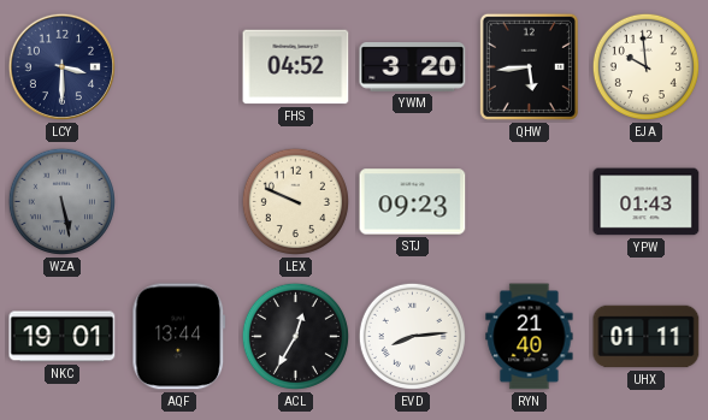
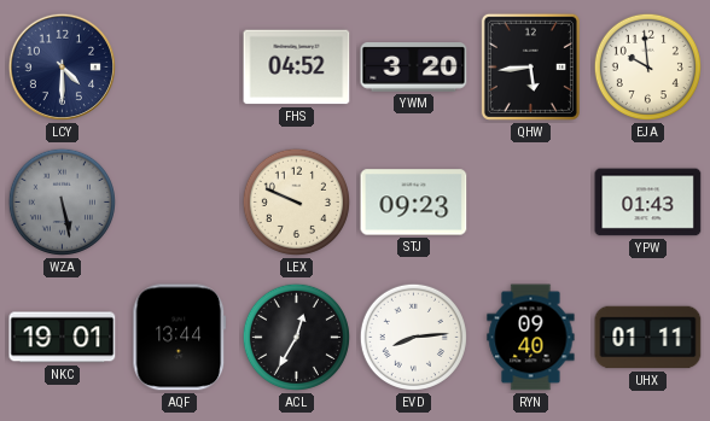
LCY: 3:30 -> 4:30
RYN: 21:40 -> 09:40
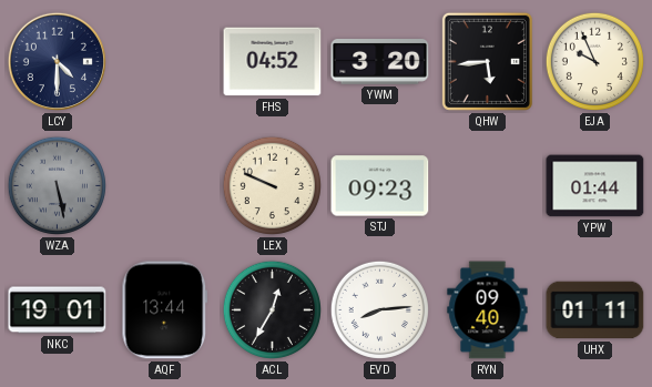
EJA: 9:59 -> 9:56
YPW: 01:43 -> 01:44
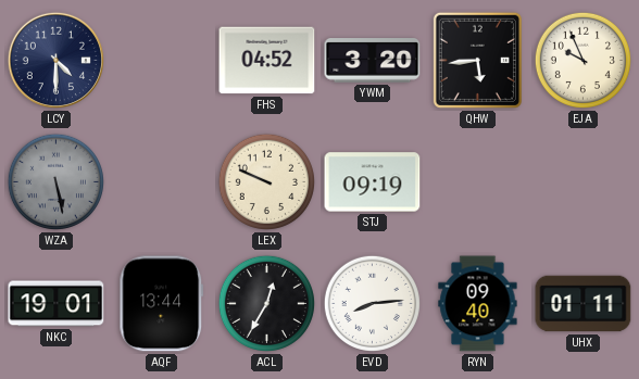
STJ: 09:23 -> 09:19
YPW: 01:44 -> none
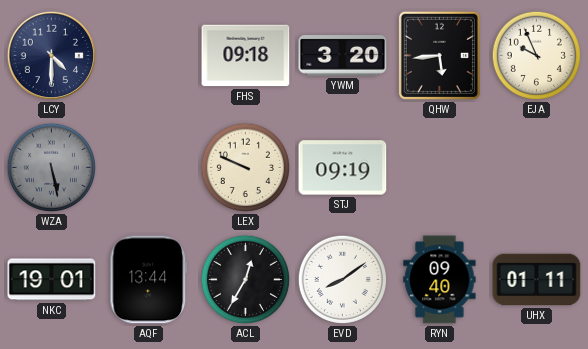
FHS: 04:52 -> 09:18
EVD: 8:14 -> 8:09
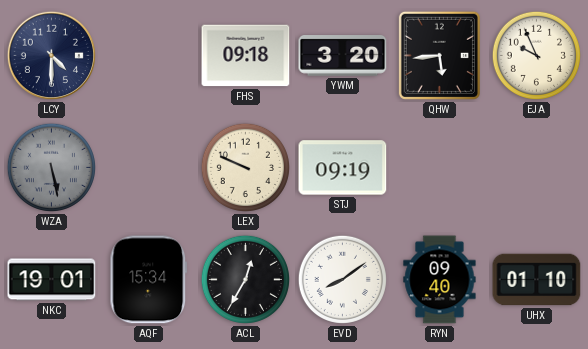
AQF: 13:44 -> 15:34
UHX: 01:11 -> 01:10
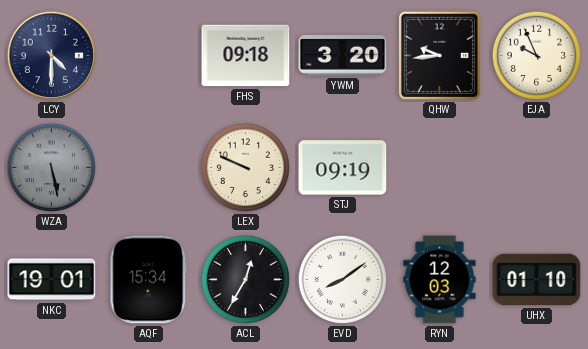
QHW: 5:44 -> 9:44
RYN: 09:40 -> 12:03
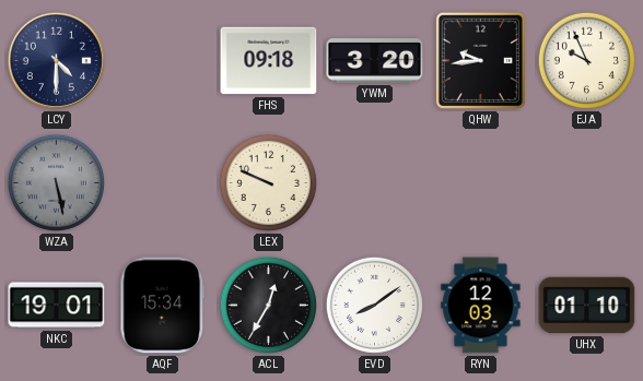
STJ: 09:19 -> none
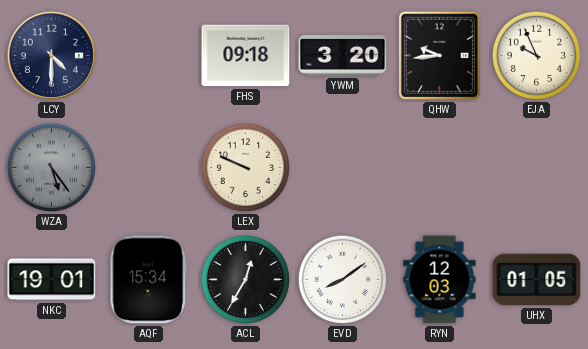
WZA: 5:28 -> 5:24
UHX: 01:10 -> 01:05
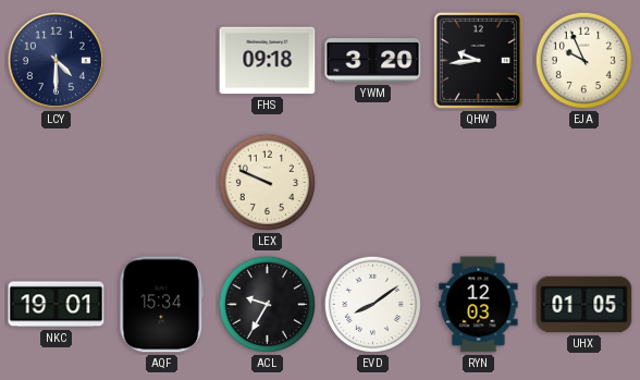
WZA: 5:24 -> none
ACL: 12:35 -> 9:35
